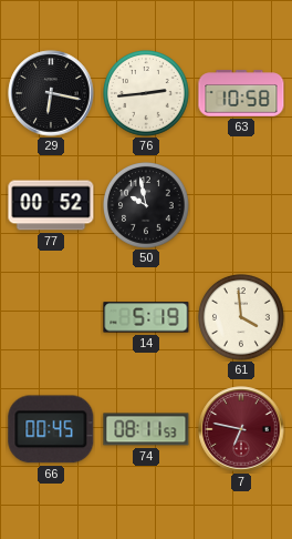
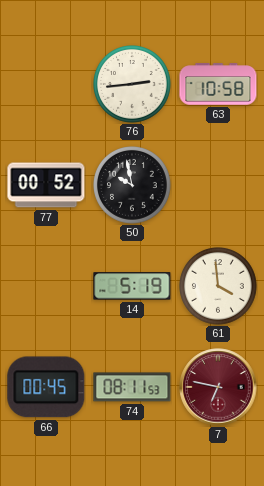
29: 6:17 -> none
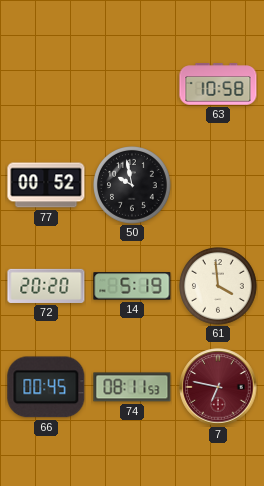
76: 2:44 -> none
72: none -> 20:20
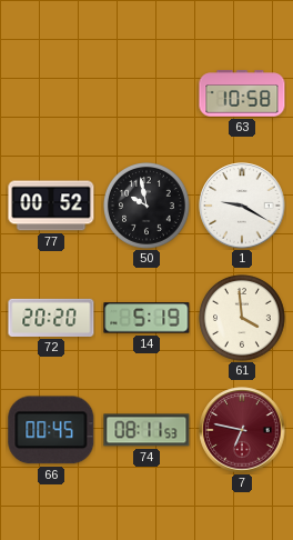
1: none -> 9:20
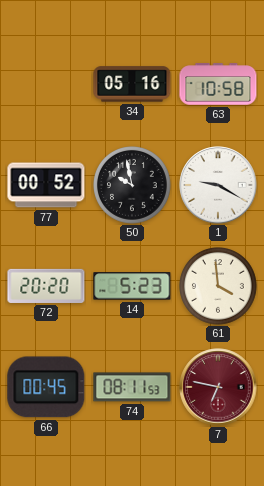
34: none -> 05:16
14: 5:19 -> 5:23
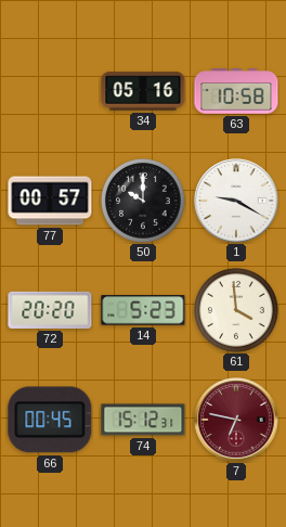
77: 00:52 -> 00:57
50: 9:58 -> 10:00
74: 08:11 -> 15:12
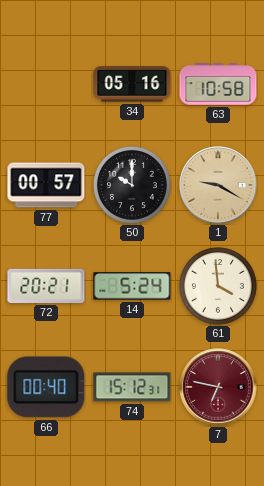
1 dial: white -> champagne
72: 20:20 -> 20:21
14: 5:23 -> 5:24
66: 00:45 -> 00:40
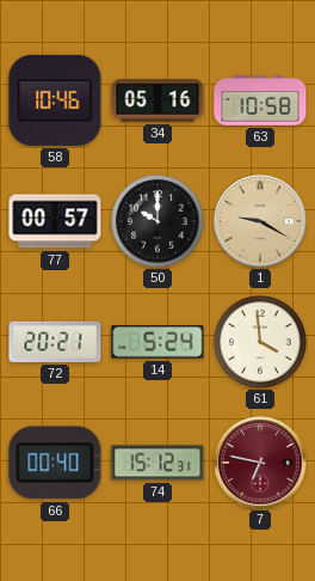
58: none -> 10:46
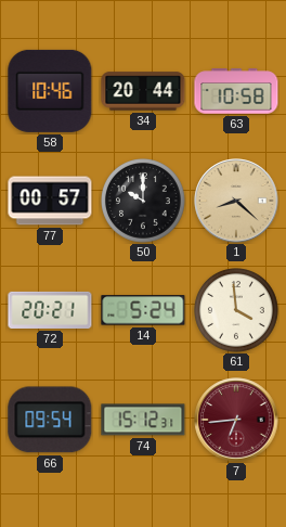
34: 05:16 -> 20:44
1: 9:20 -> 8:22
66: 00:40 -> 09:54
7: 6:47 -> 6:44
